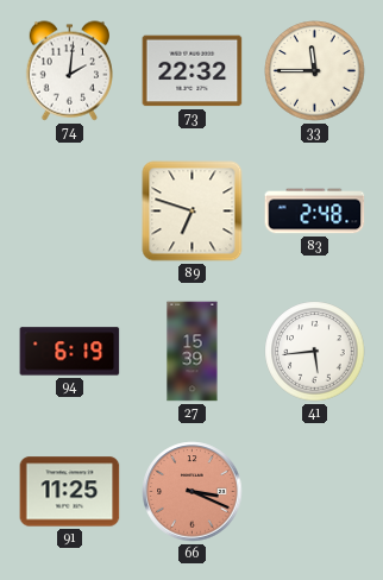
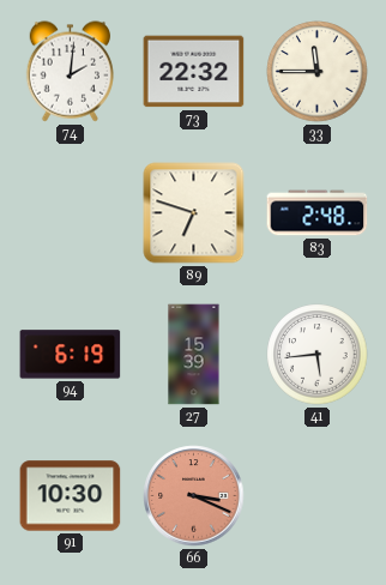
91: 11:25 -> 10:30
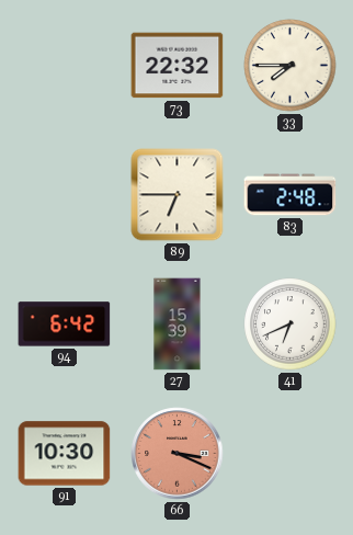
74: 2:01 -> none
33: 11:45 -> 7:45
89: 6:48 -> 6:45
94: 6:19 -> 6:42
41: 5:44 -> 6:41
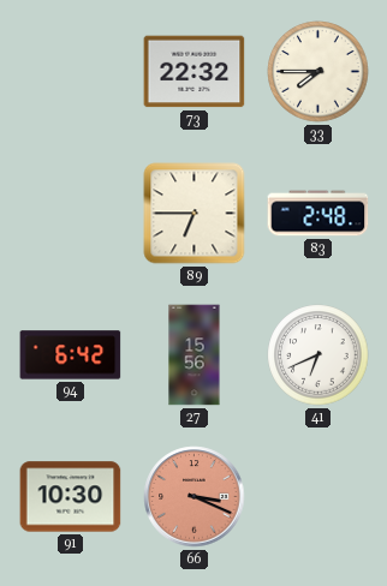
27: 15:39 -> 15:56
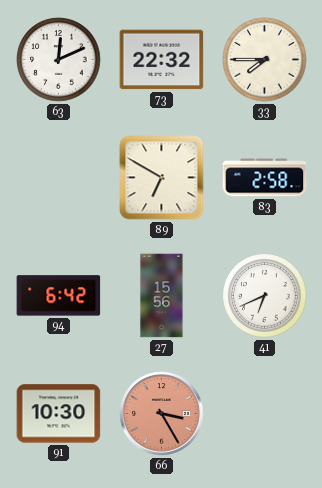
63: none -> 12:11
89: 6:45 -> 6:50
83: 2:48 -> 2:58
66: 3:19 -> 3:25
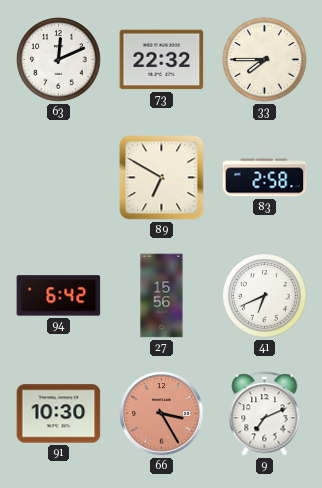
9: none -> 7:11
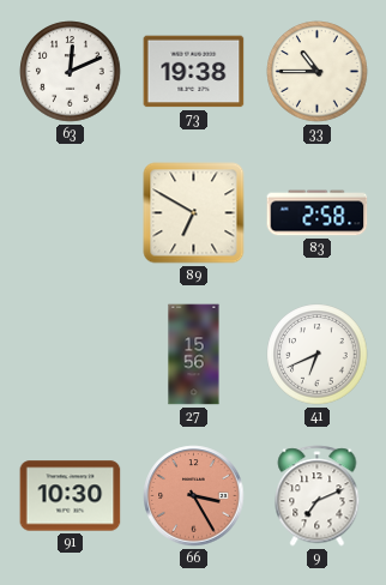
73: 22:32 -> 19:38
33: 7:45 -> 10:45
94: 6:42 -> none
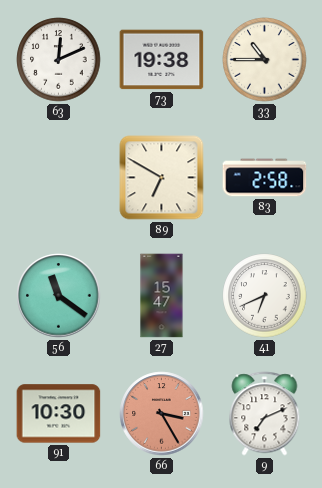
56: none -> 11:21
27: 15:56 -> 15:47
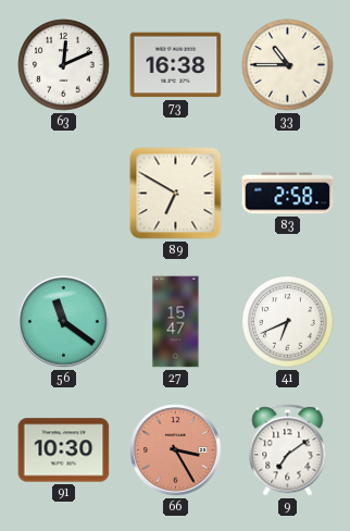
73: 19:38 -> 16:38
9: 7:11 -> 7:09
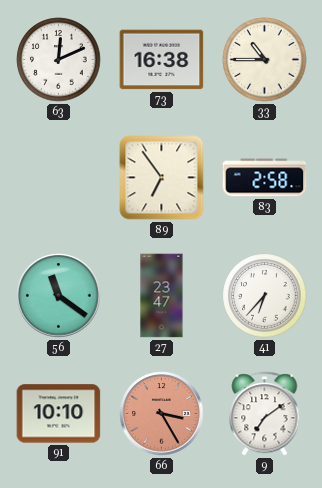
89: 6:50 -> 6:54
27: 15:47 -> 23:47
41: 6:41 -> 6:37
91: 10:30 -> 10:10
